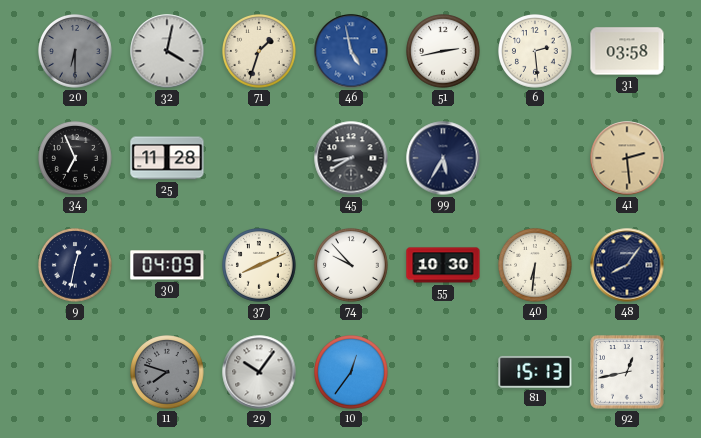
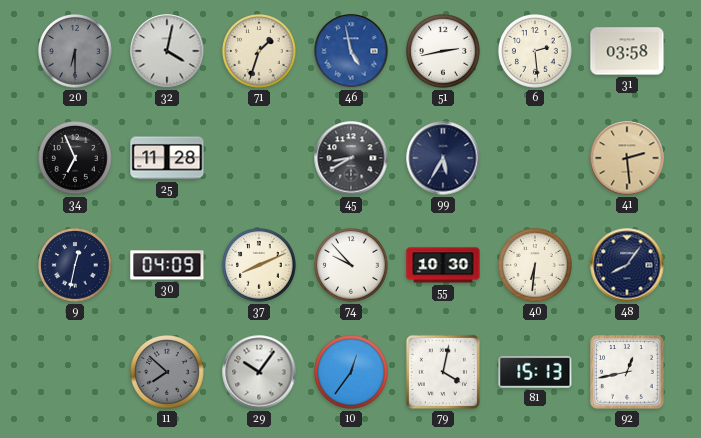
11: 7:48 -> 7:52
79: none -> 4:02
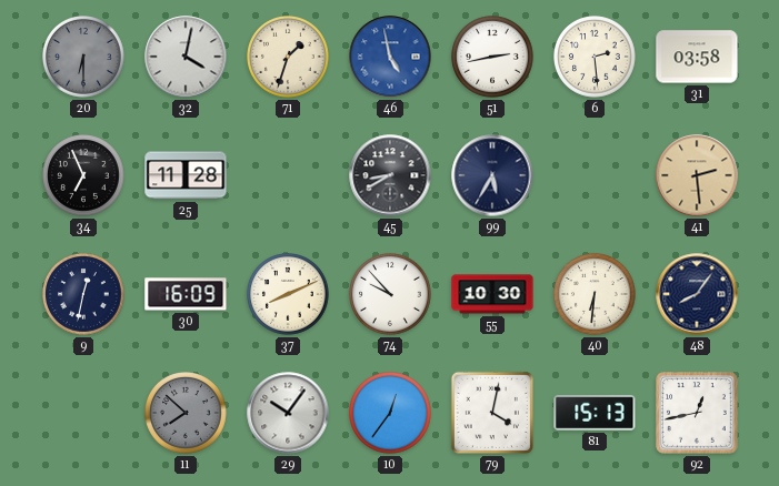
30: 04:09 -> 16:09
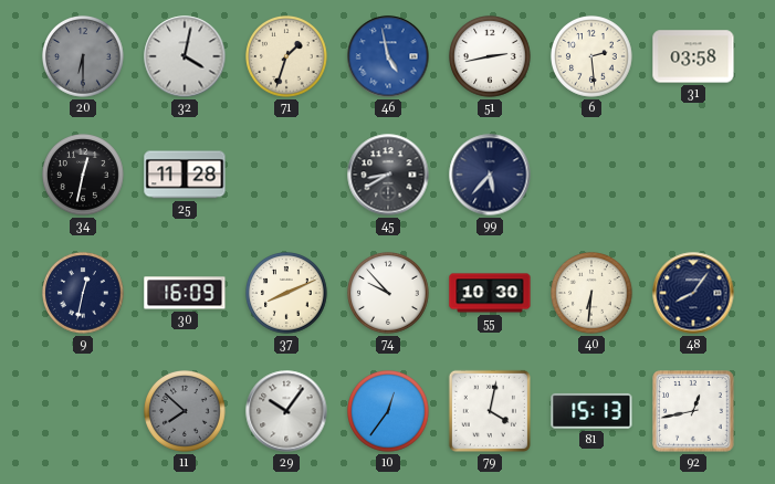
34: 6:56 -> 12:32
99: 5:35 -> 5:37
41: 2:29 -> none
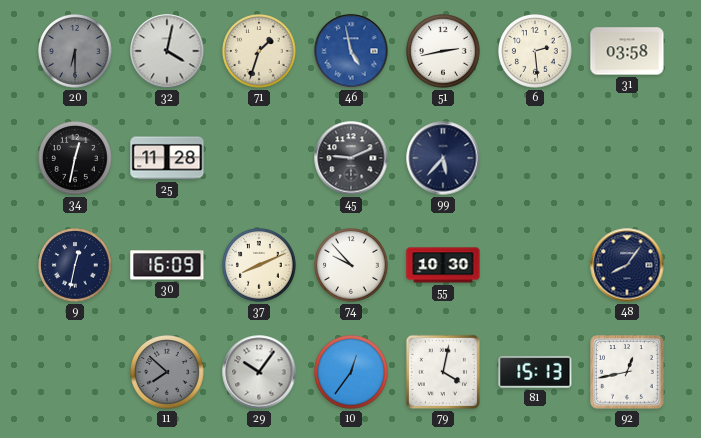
45: 8:40 -> 9:11
40: 6:31 -> none
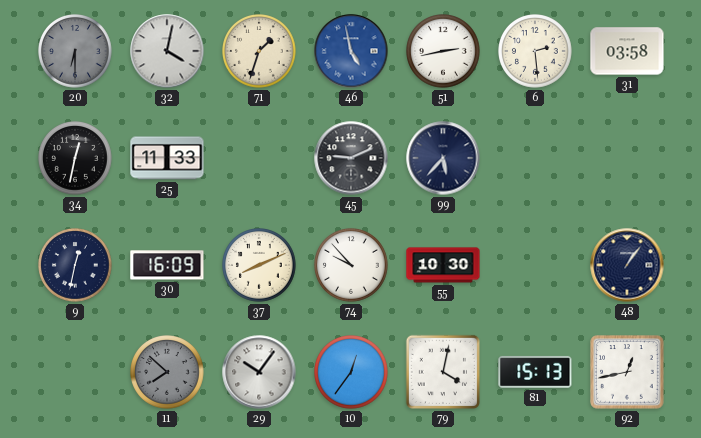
25: 11:28 -> 11:33
48: 8:06 -> 1:06
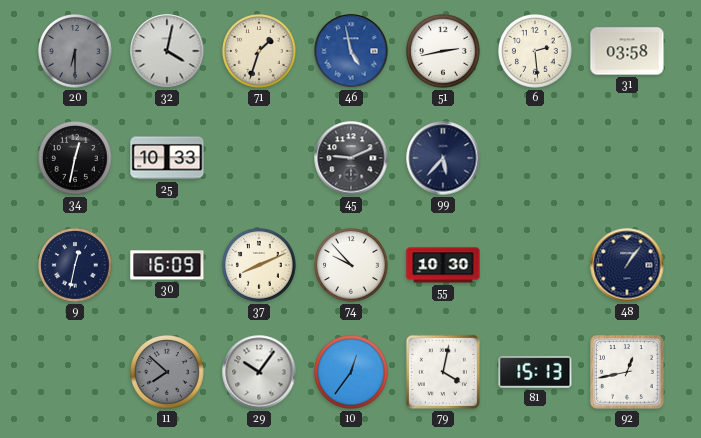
25: 11:33 -> 10:33
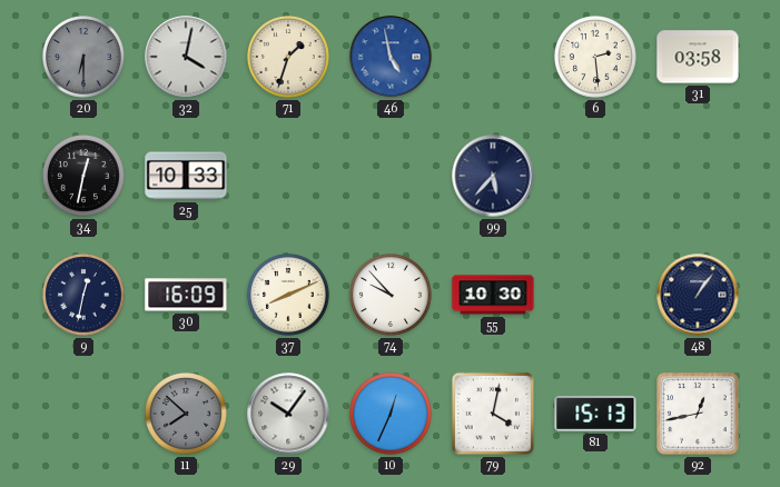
51: 2:43 -> none
45: 9:11 -> none
10: 12:36 -> 12:34
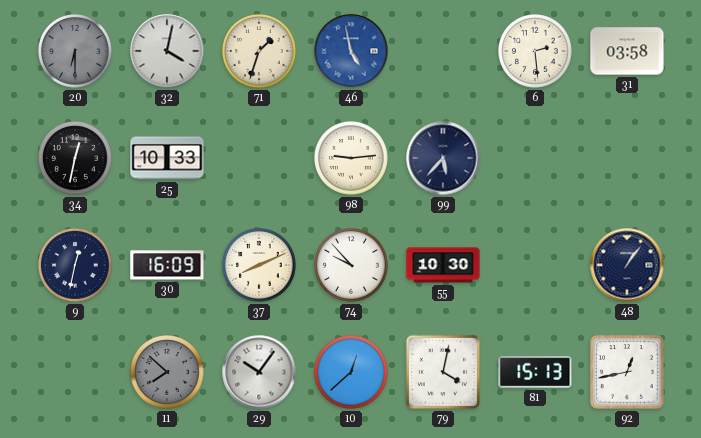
98: none -> 9:14
10: 12:34 -> 12:38
